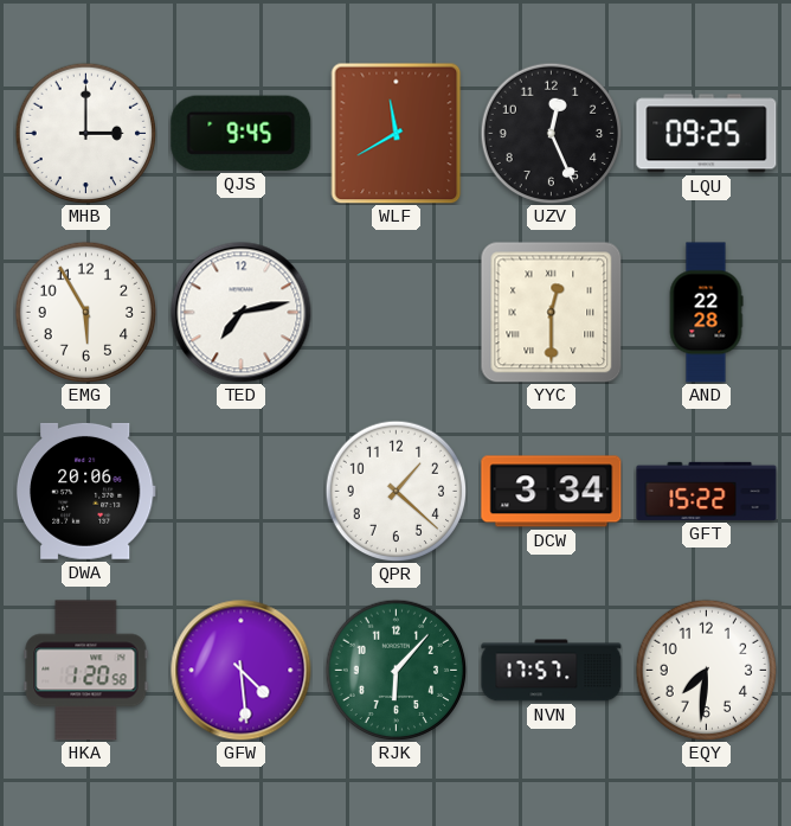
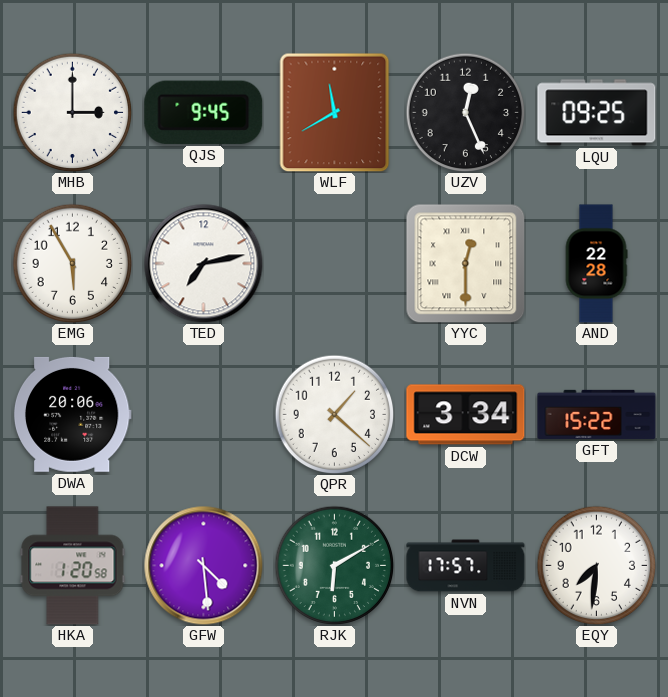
RJK: 6:07 -> 6:10
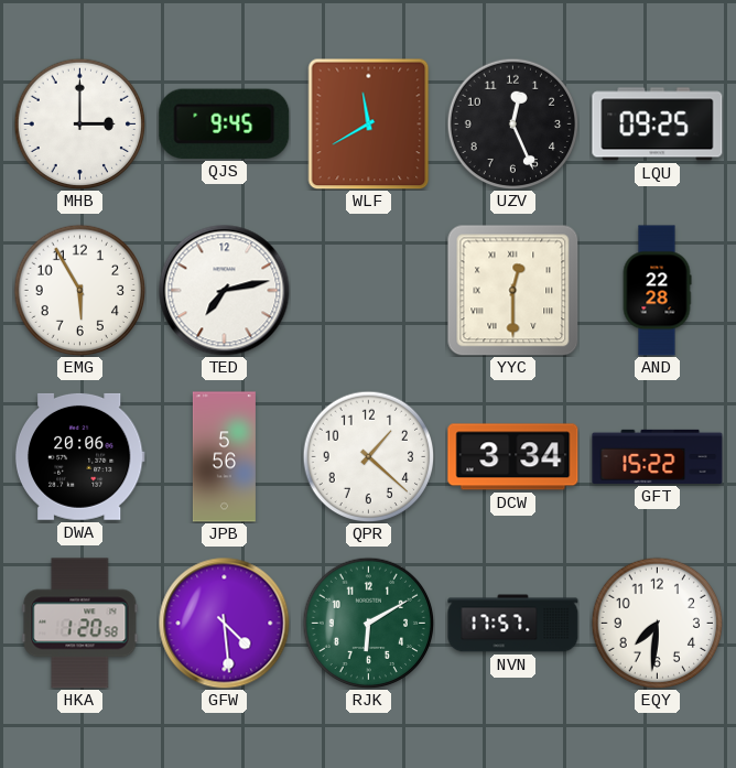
JPB: none -> 5:56
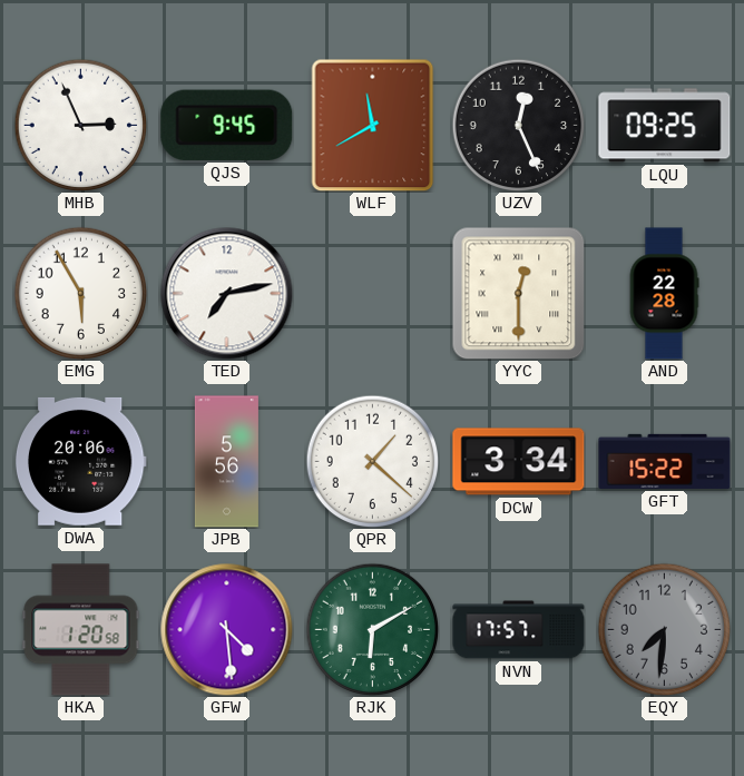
MHB: 3:00 -> 2:56
EQY dial: white -> grey
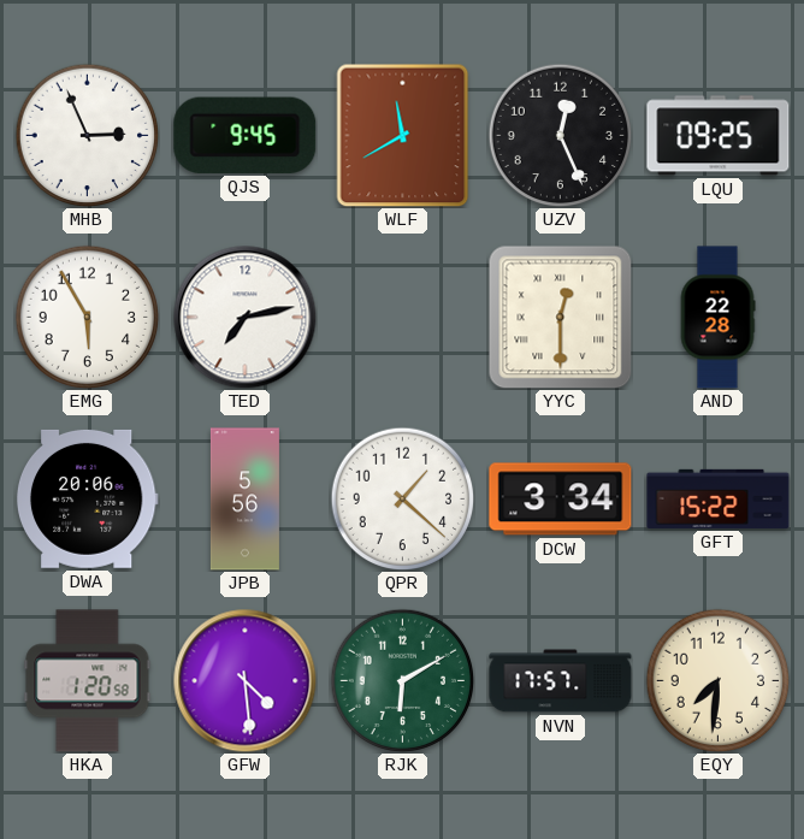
EQY dial: grey -> cream
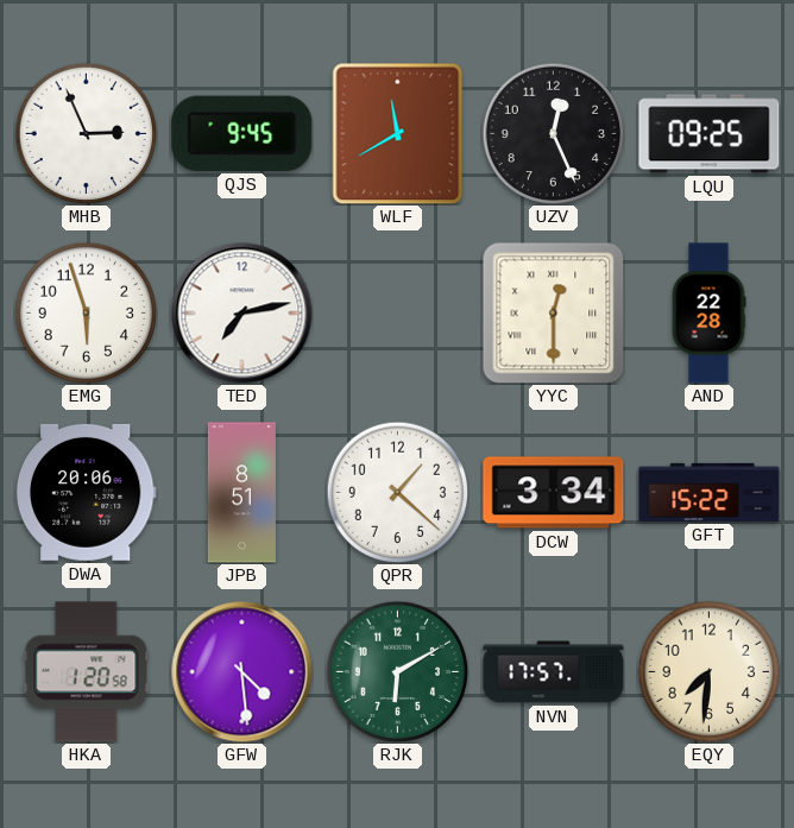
EMG: 5:55 -> 5:57
JPB: 5:56 -> 8:51
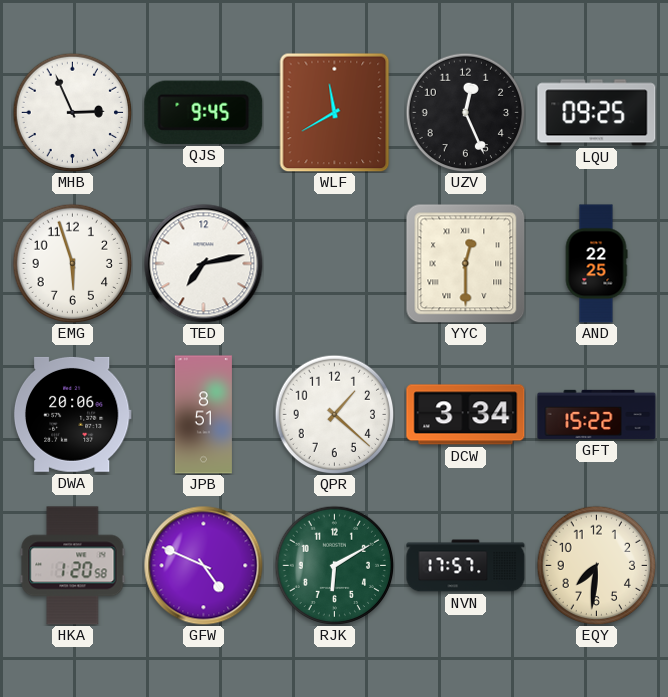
AND: 22:28 -> 22:25
GFW: 4:29 -> 4:49
